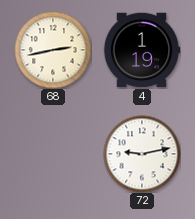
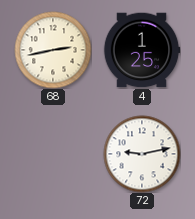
4: 1:19 -> 1:25
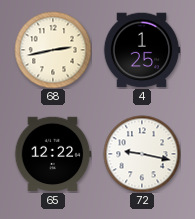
65: none -> 12:22
72: 9:13 -> 9:17
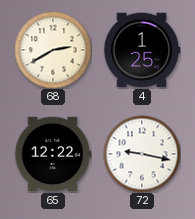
68: 2:43 -> 2:40
